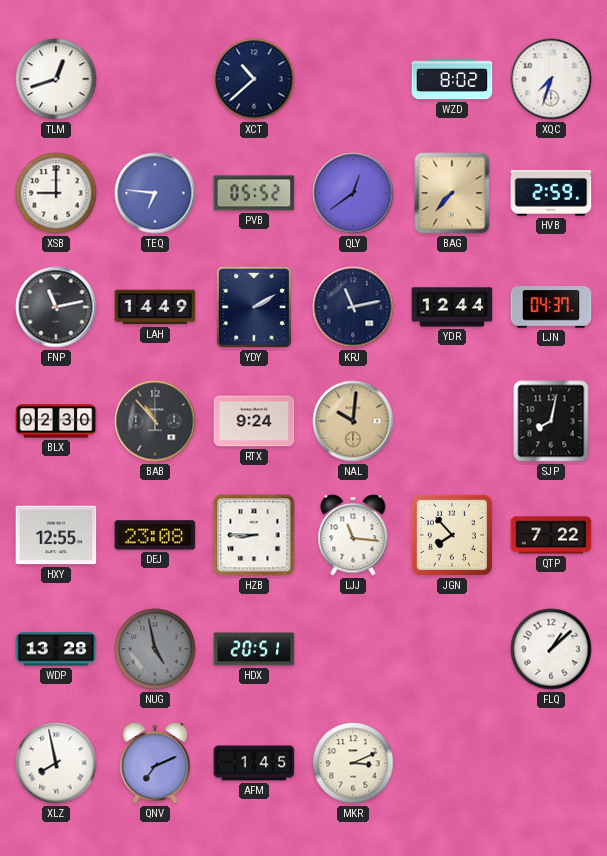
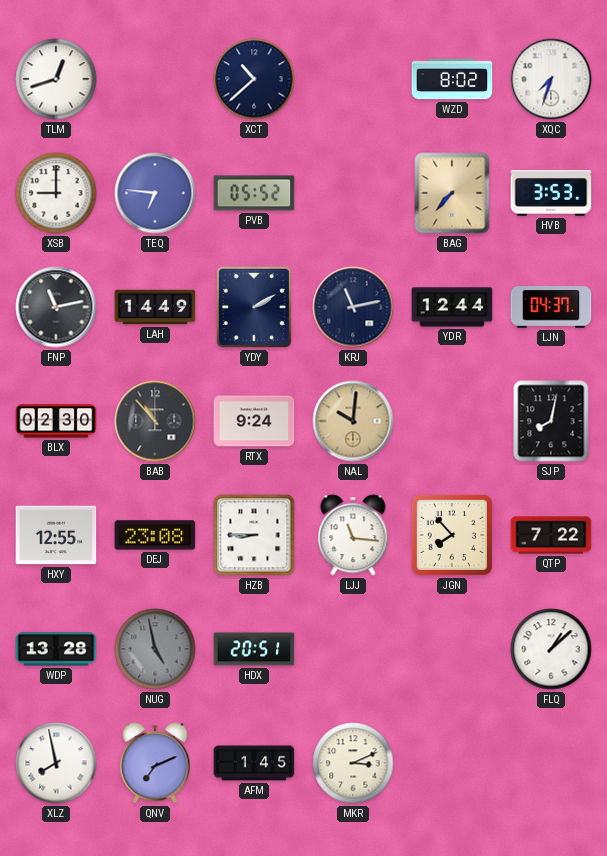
QLY: 12:39 -> none
HVB: 2:59 -> 3:53
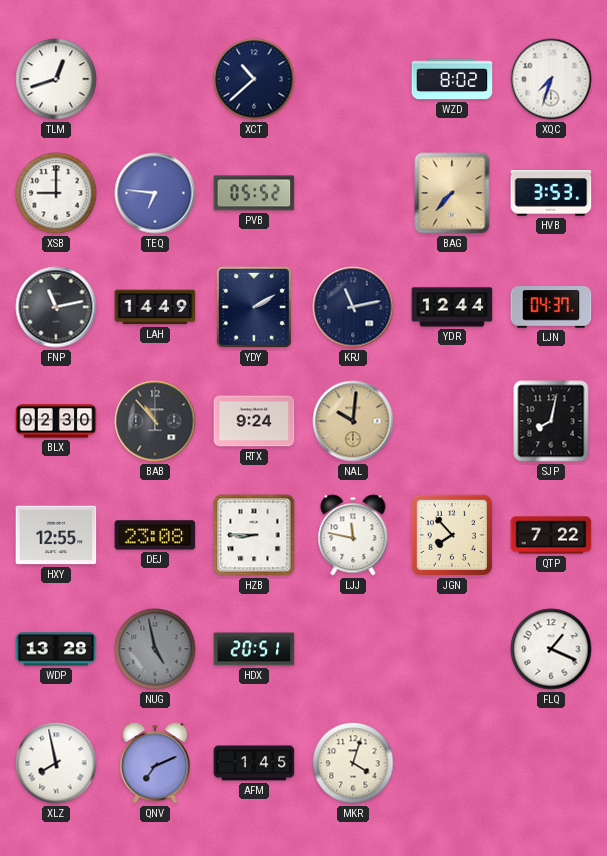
LJJ: 11:16 -> 11:47
FLQ: 1:08 -> 1:19
MKR: 3:11 -> 4:03
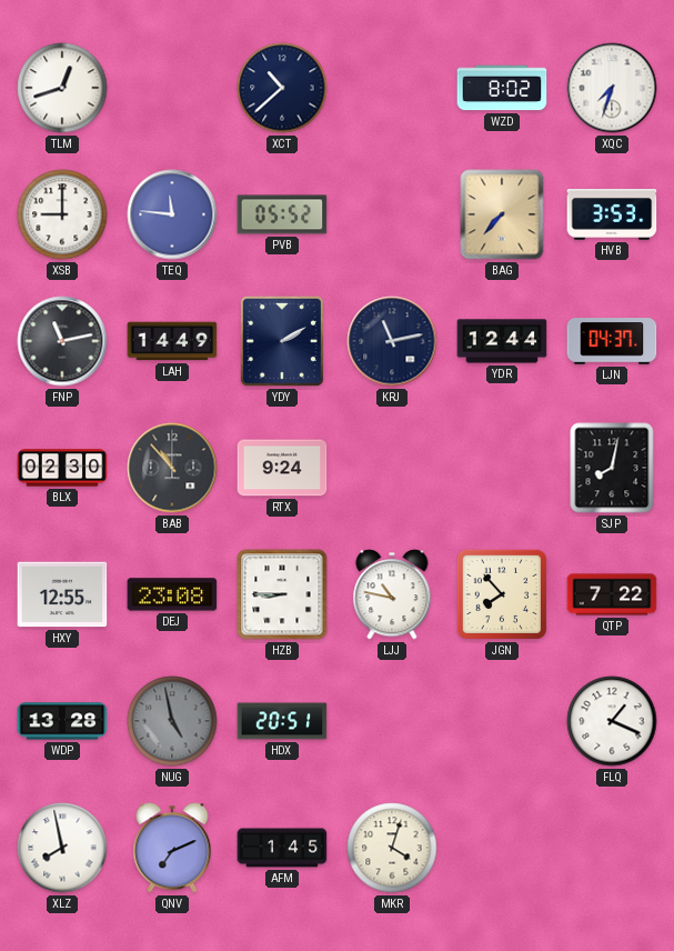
TEQ: 6:46 -> 11:46
NAL: 10:01 -> none
LJJ: 11:47 -> 10:47
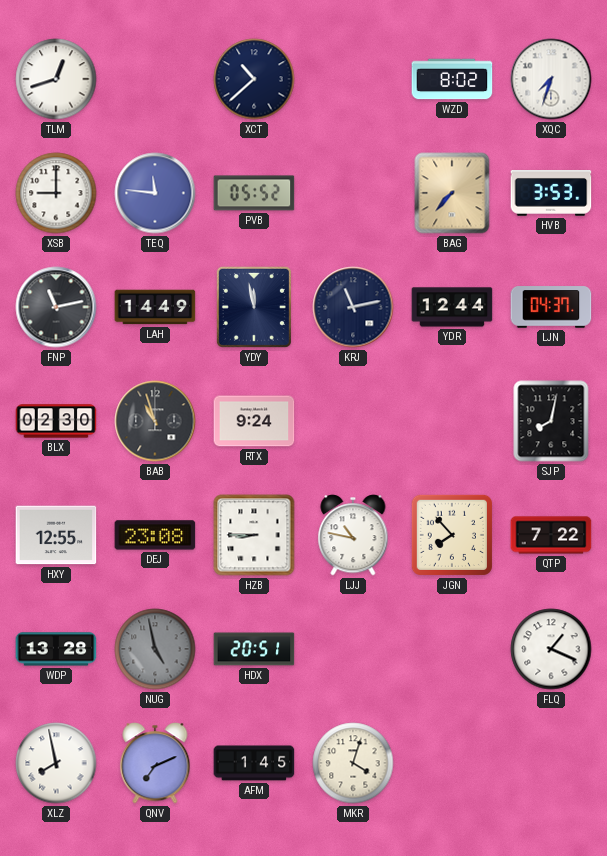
YDY: 2:10 -> 11:58
BAB: 10:53 -> 10:57
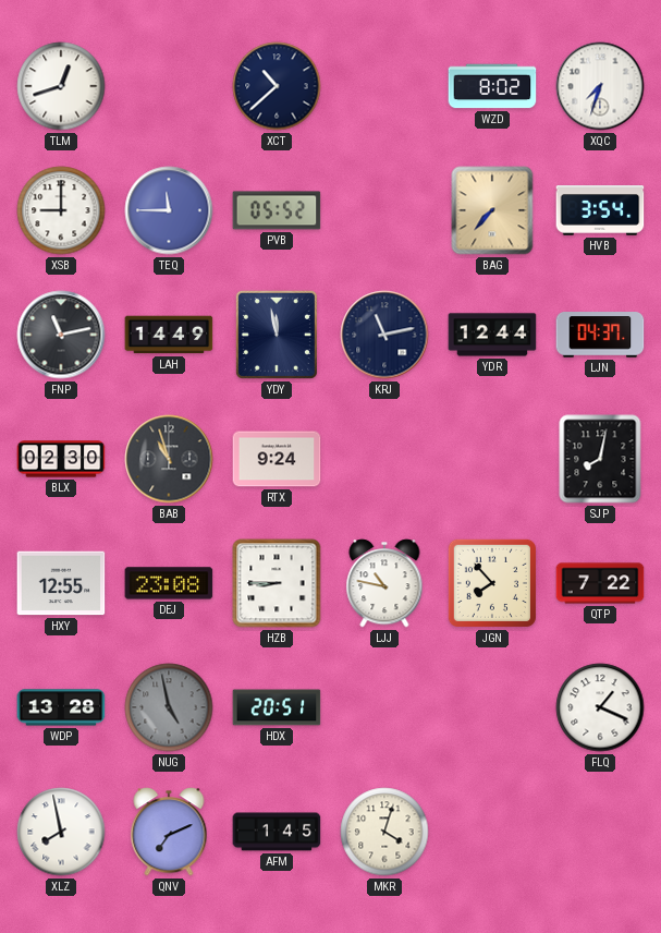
TEQ: 11:46 -> 11:45
HVB: 3:53 -> 3:54
